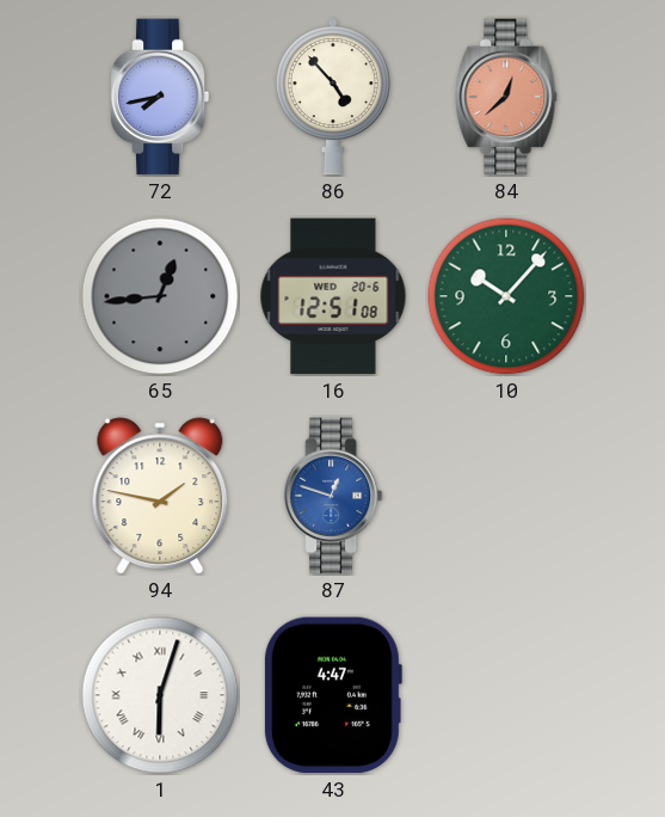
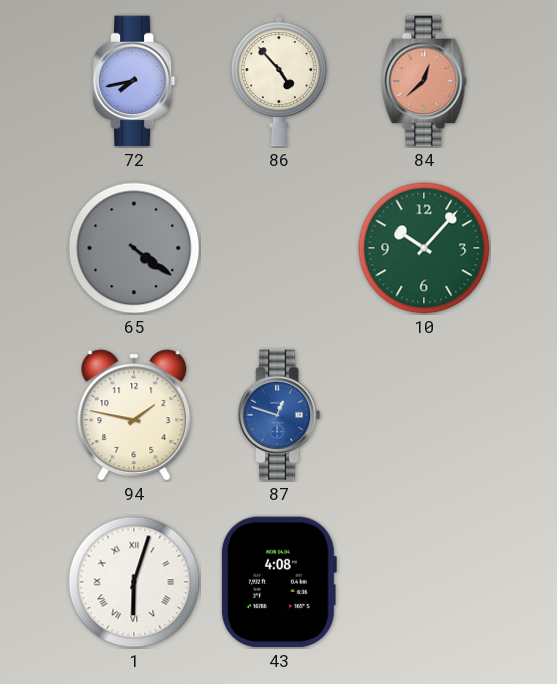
65: 12:44 -> 4:21
16: 12:51 -> none
43: 4:47 -> 4:08
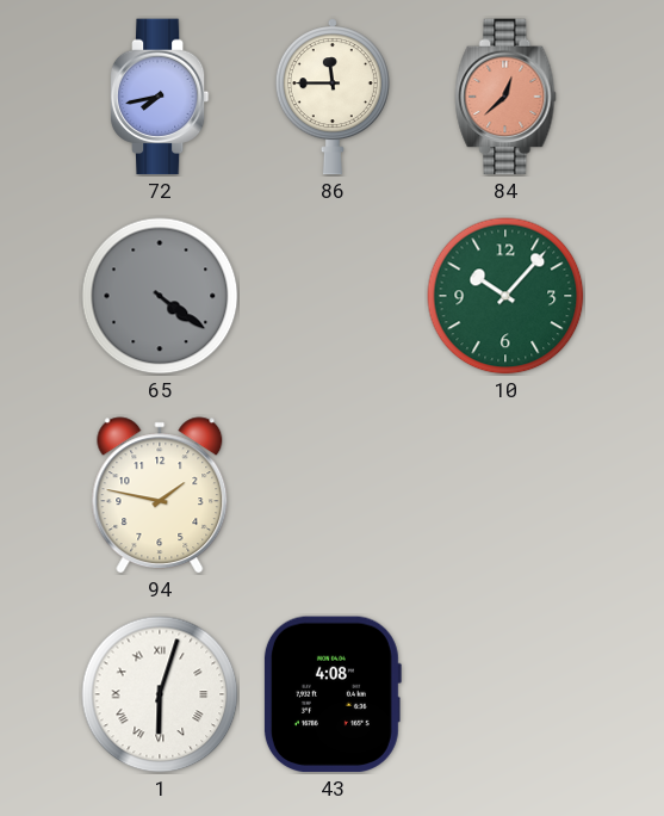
86: 4:53 -> 11:45
87: 12:48 -> none
